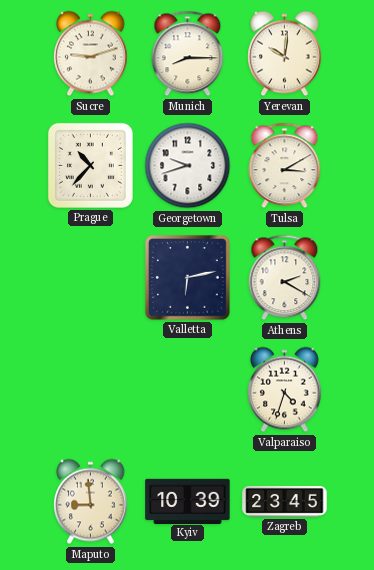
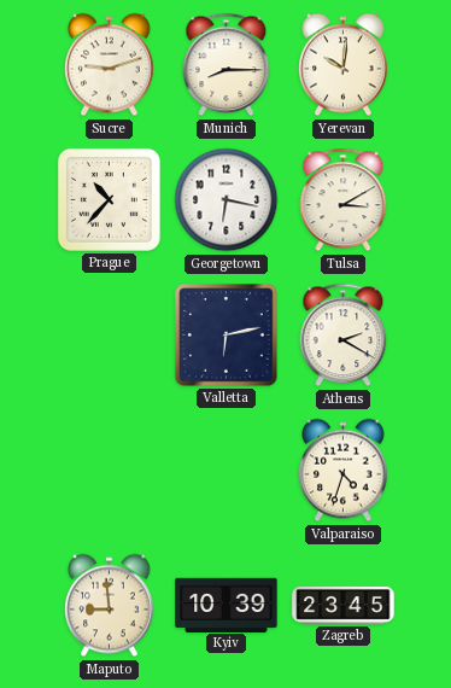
Georgetown: 9:42 -> 6:17
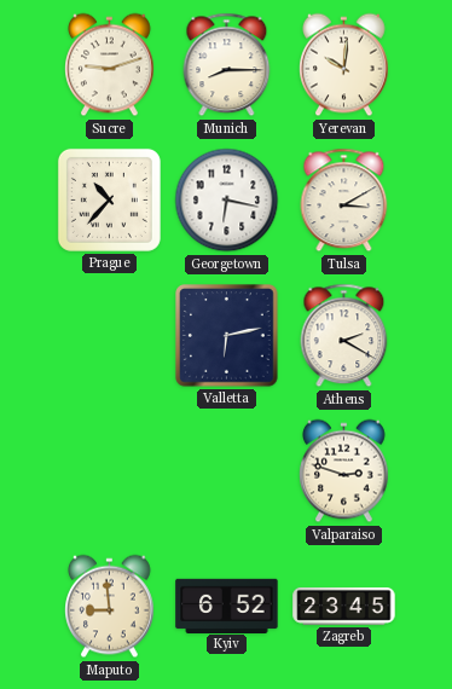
Valparaiso: 4:33 -> 2:48
Kyiv: 10:39 -> 6:52
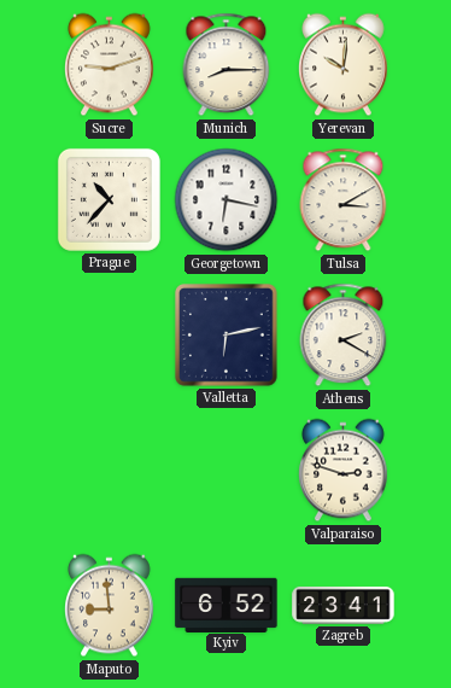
Zagreb: 23:45 -> 23:41
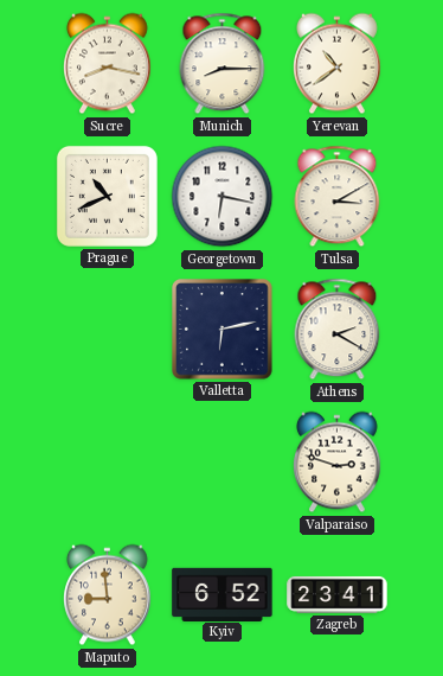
Sucre: 9:12 -> 8:17
Yerevan: 10:01 -> 10:39
Prague: 10:37 -> 10:41
